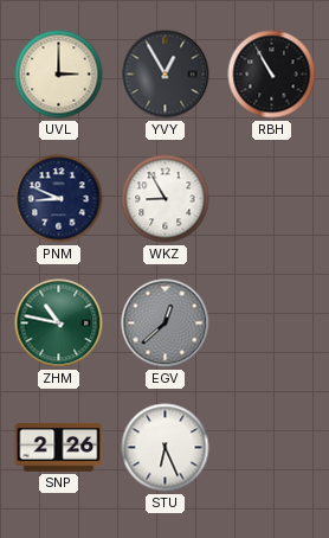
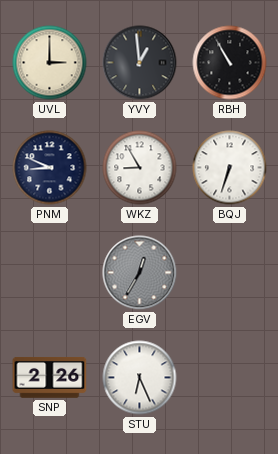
YVY: 12:55 -> 12:59
BQJ: none -> 6:33
ZHM: 10:47 -> none
EGV: 12:38 -> 12:35
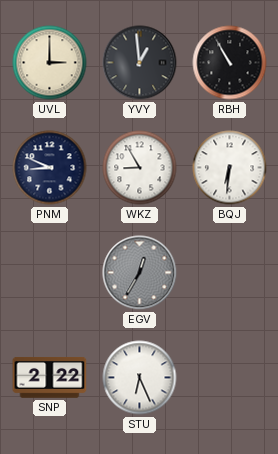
BQJ: 6:33 -> 6:31
SNP: 2:26 -> 2:22
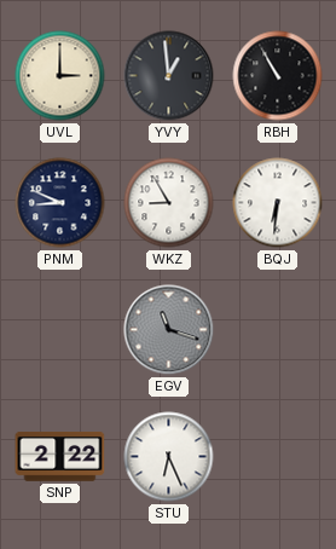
EGV: 12:35 -> 11:18
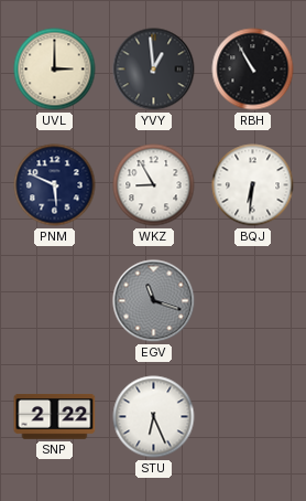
PNM: 8:49 -> 5:49
